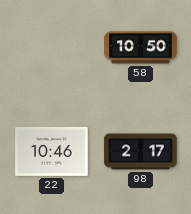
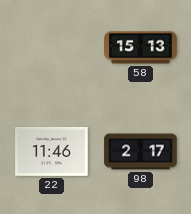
58: 10:50 -> 15:13
22: 10:46 -> 11:46
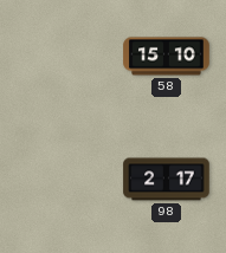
58: 15:13 -> 15:10
22: 11:46 -> none
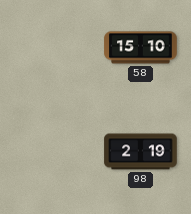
98: 2:17 -> 2:19
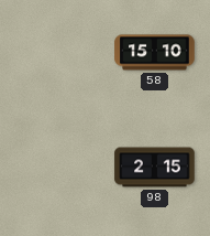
98: 2:19 -> 2:15
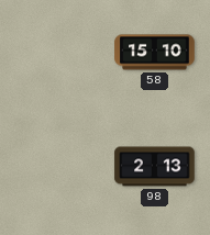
98: 2:15 -> 2:13
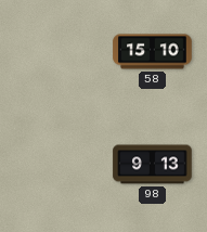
98: 2:13 -> 9:13
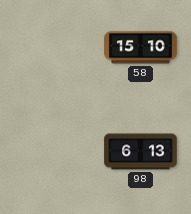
98: 9:13 -> 6:13
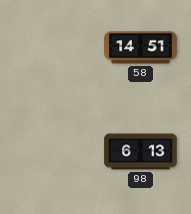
58: 15:10 -> 14:51
